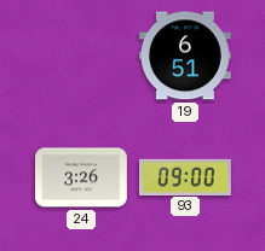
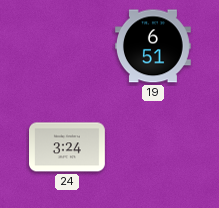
24: 3:26 -> 3:24
93: 09:00 -> none
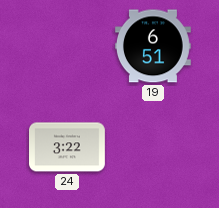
24: 3:24 -> 3:22
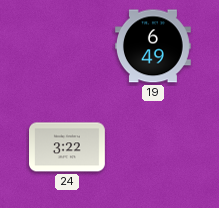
19: 6:51 -> 6:49
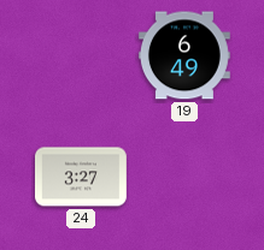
24: 3:22 -> 3:27
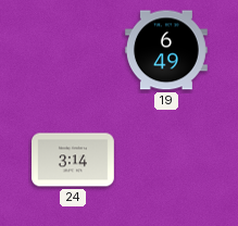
24: 3:27 -> 3:14
